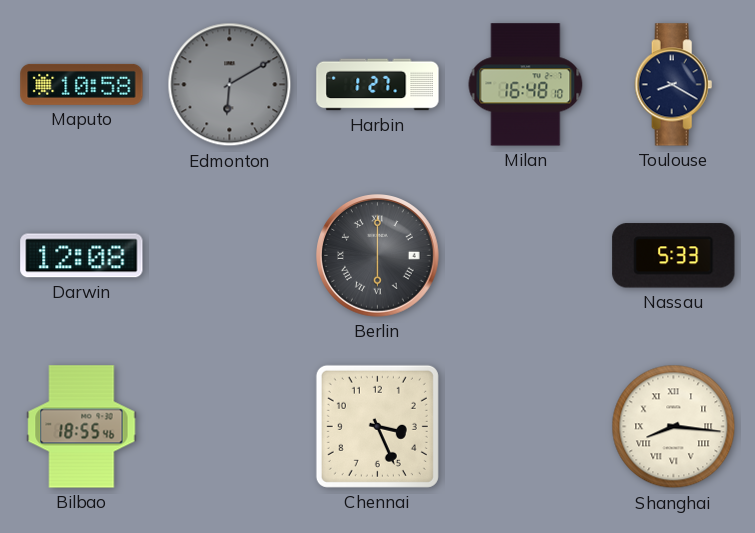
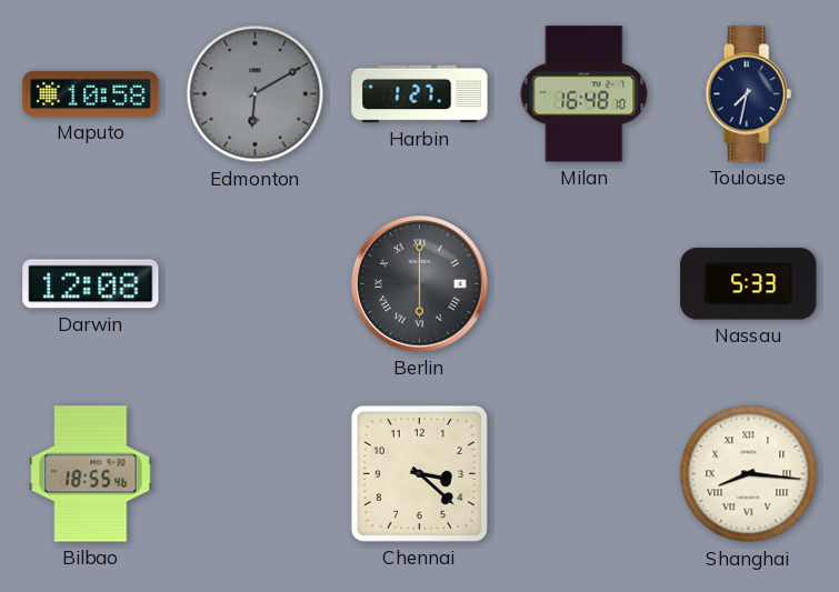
Toulouse: 8:20 -> 7:32
Chennai: 3:26 -> 3:22
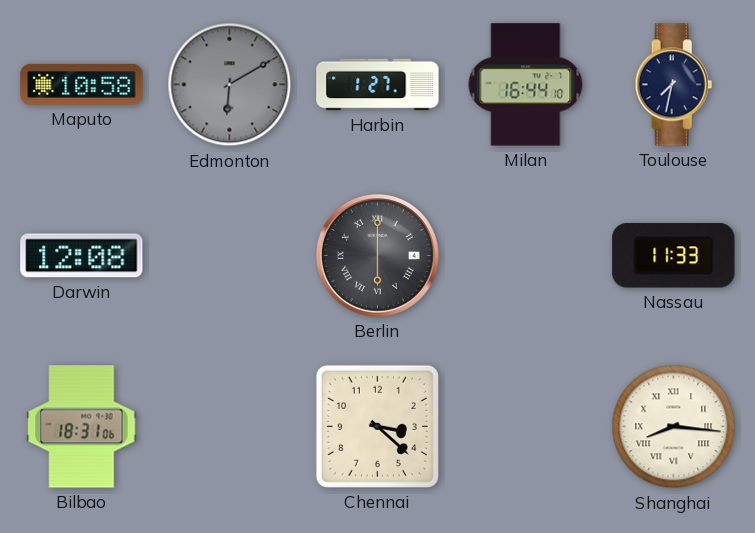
Milan: 16:48 -> 16:44
Nassau: 5:33 -> 11:33
Bilbao: 18:55 -> 18:31
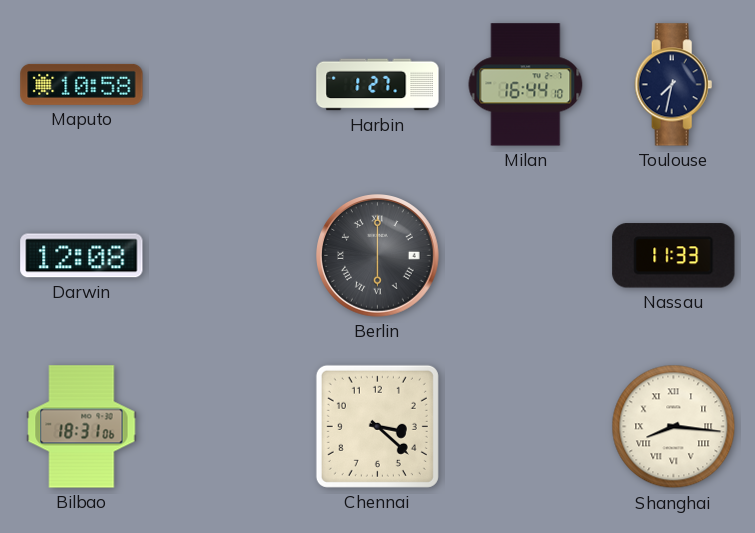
Edmonton: 6:10 -> none
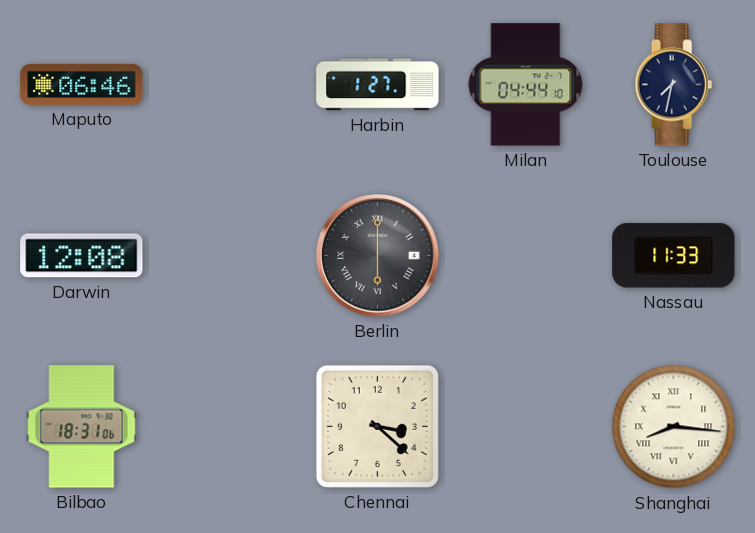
Maputo: 10:58 -> 06:46
Milan: 16:44 -> 04:44
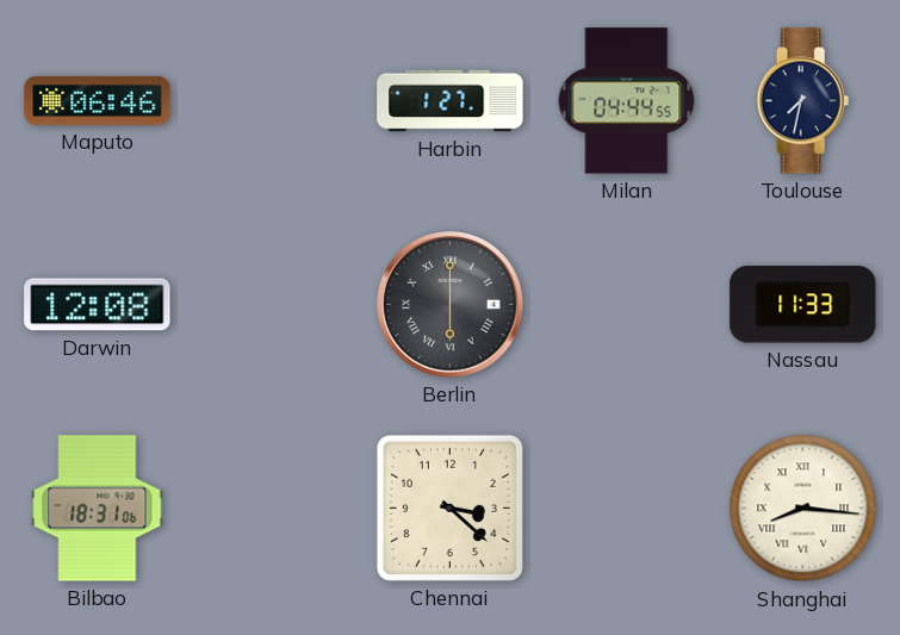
Milan: 04:44:10 -> 04:44:55
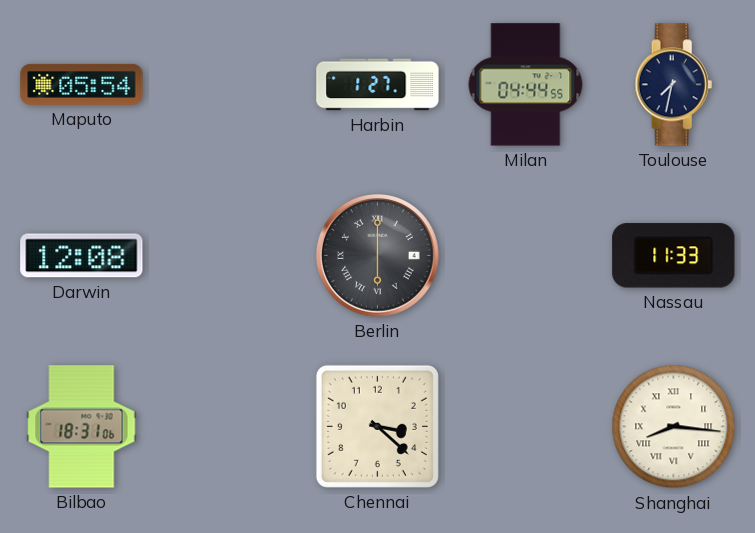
Maputo: 06:46 -> 05:54
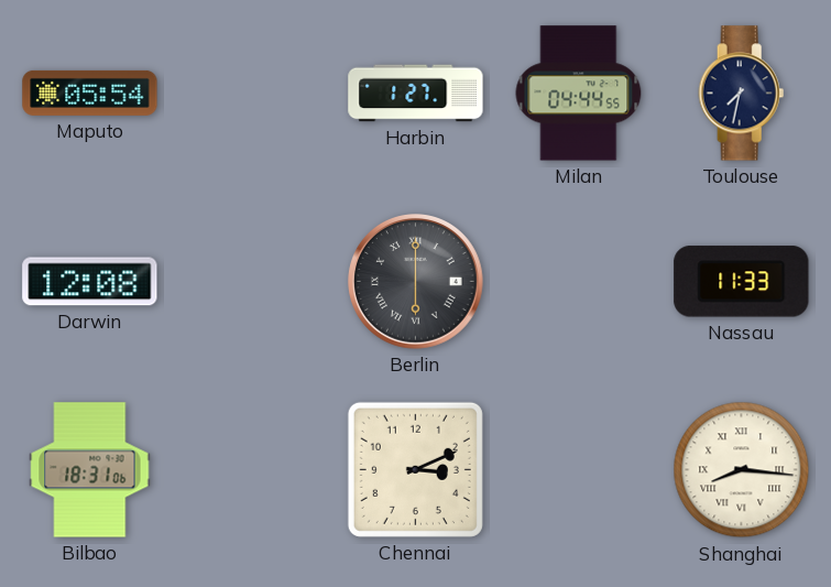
Chennai: 3:22 -> 3:11
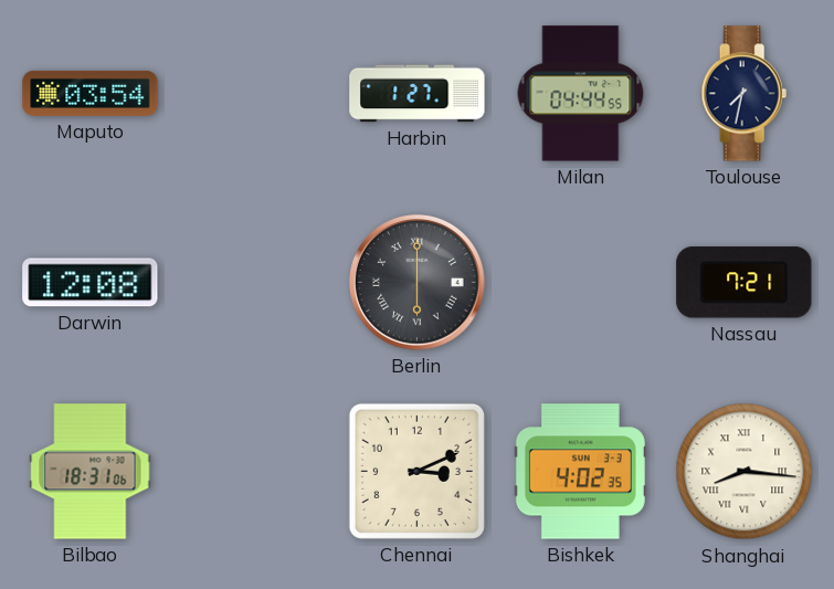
Maputo: 05:54 -> 03:54
Nassau: 11:33 -> 7:21
Bishkek: none -> 4:02
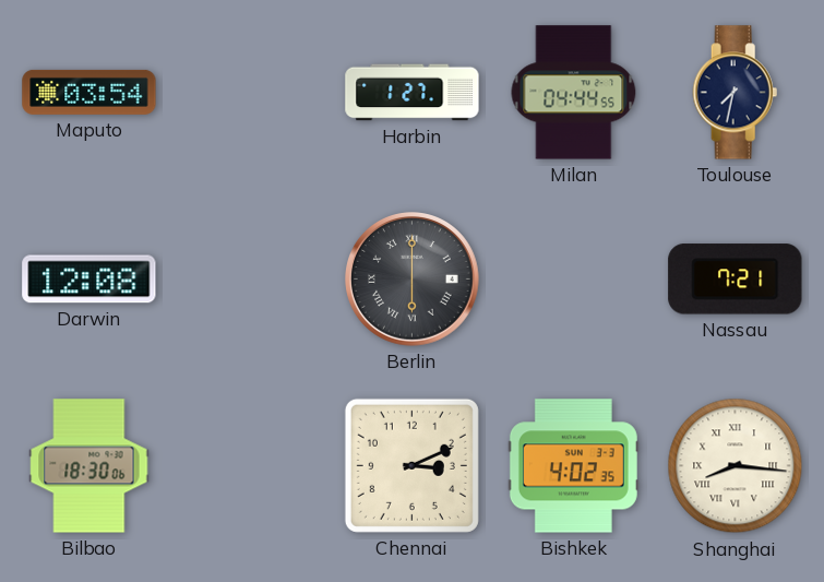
Bilbao: 18:31 -> 18:30
